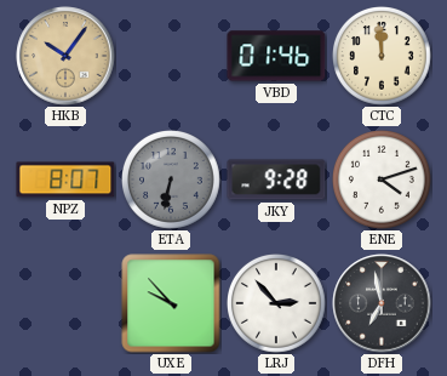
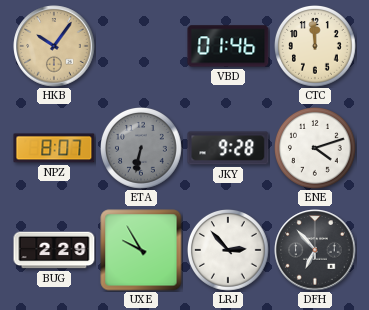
BUG: none -> 2:29
UXE: 9:53 -> 9:55
DFH: 6:58 -> 6:53
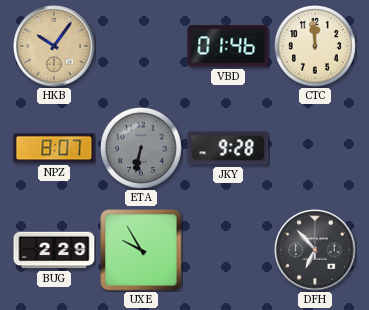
ENE: 4:12 -> none
LRJ: 2:53 -> none
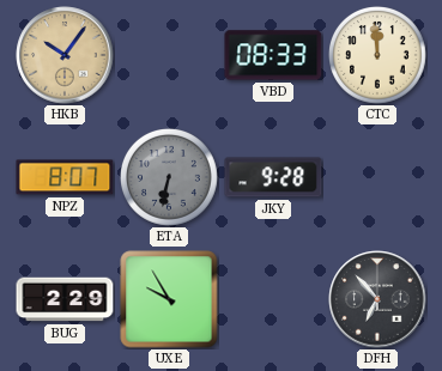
VBD: 01:46 -> 08:33
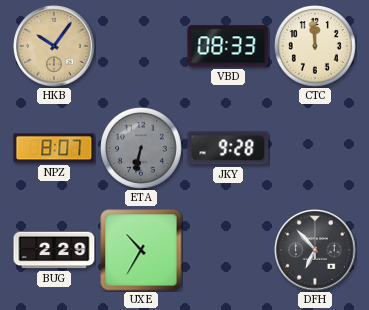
UXE: 9:55 -> 10:35
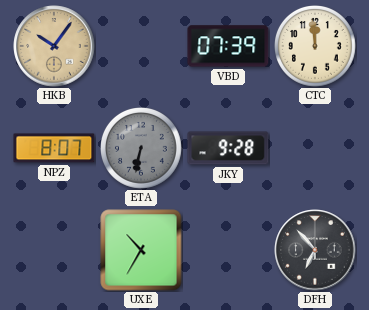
VBD: 08:33 -> 07:39
BUG: 2:29 -> none
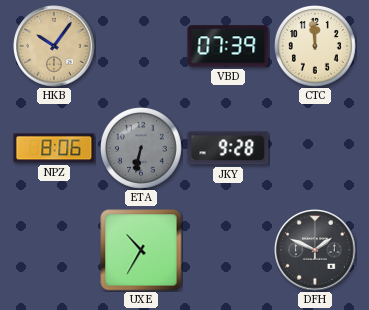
NPZ: 8:07 -> 8:06
DFH: 6:53 -> 1:49
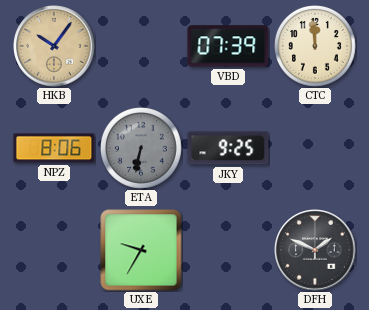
JKY: 9:28 -> 9:25
UXE: 10:35 -> 9:35
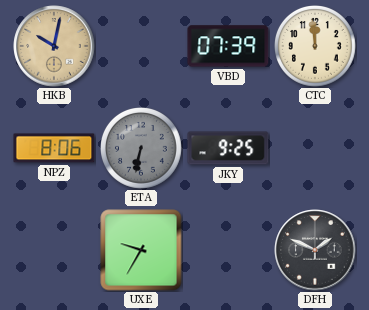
HKB: 10:06 -> 10:02
